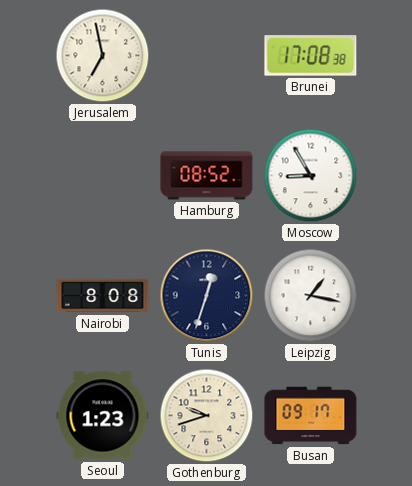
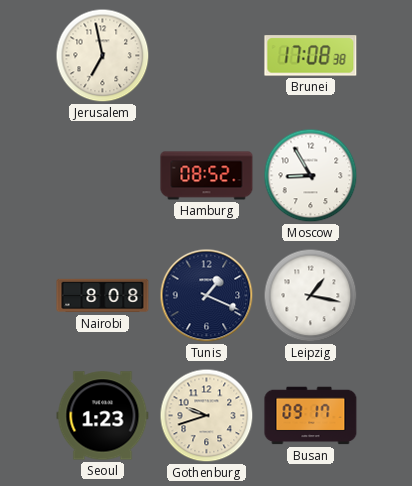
Tunis: 12:33 -> 1:19
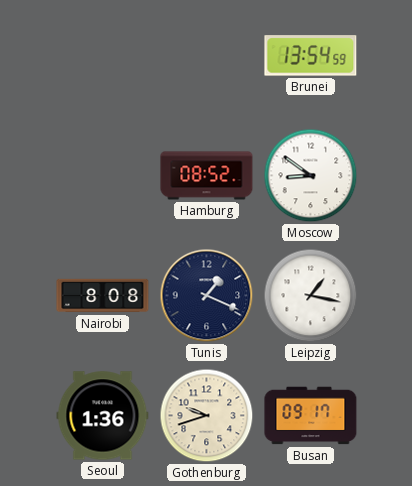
Jerusalem: 6:58 -> none
Brunei: 17:08 -> 13:54
Moscow: 8:55 -> 8:51
Seoul: 1:23 -> 1:36
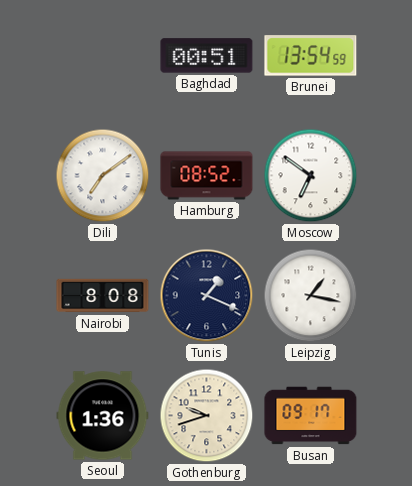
Baghdad: none -> 00:51
Dili: none -> 7:09
Moscow: 8:51 -> 6:51
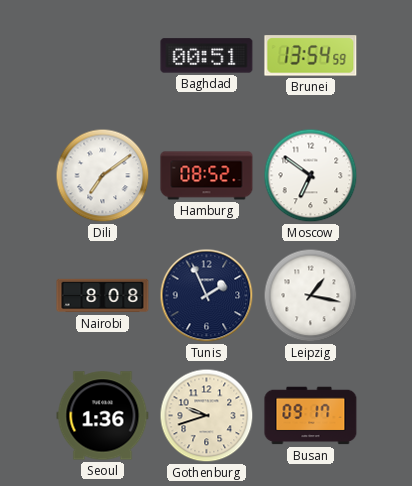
Tunis: 1:19 -> 1:56
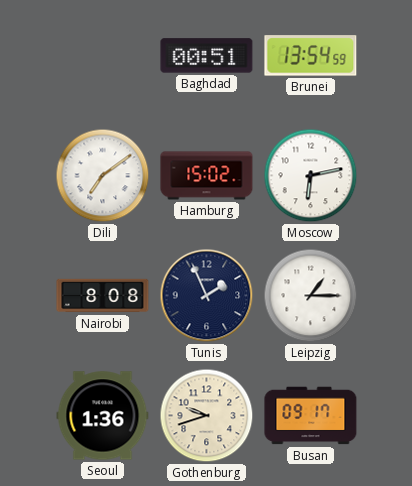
Hamburg: 08:52 -> 15:02
Moscow: 6:51 -> 6:13
Leipzig: 1:17 -> 1:15
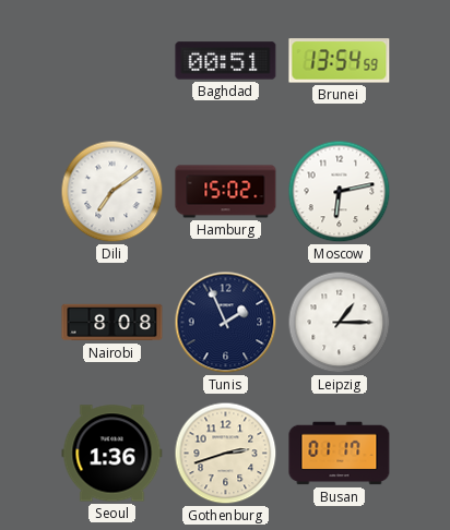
Gothenburg: 9:42 -> 2:42
Busan: 09:17 -> 01:17
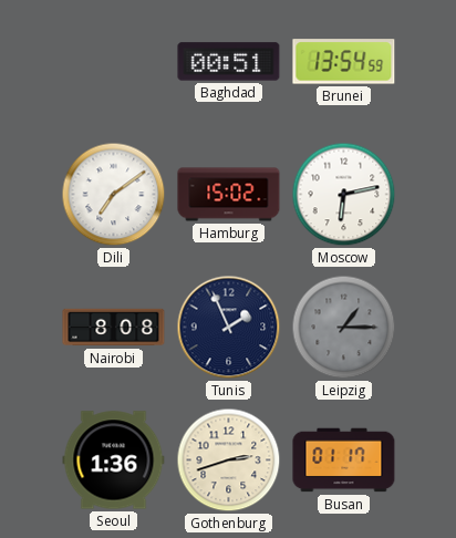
Leipzig dial: white -> grey
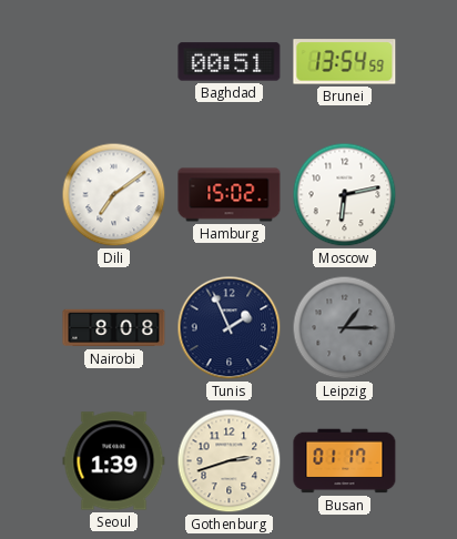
Seoul: 1:36 -> 1:39
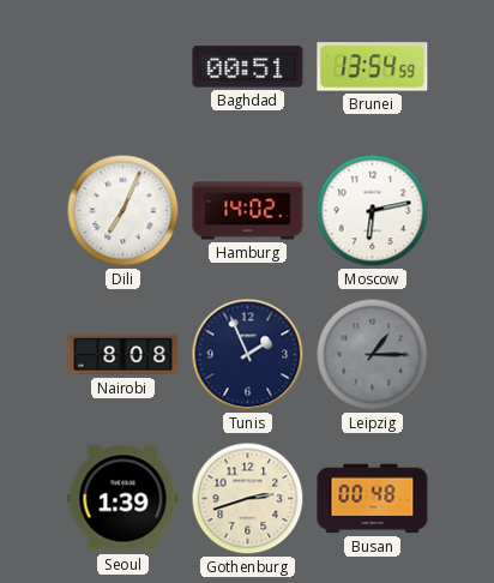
Dili: 7:09 -> 7:04
Hamburg: 15:02 -> 14:02
Busan: 01:17 -> 00:48
